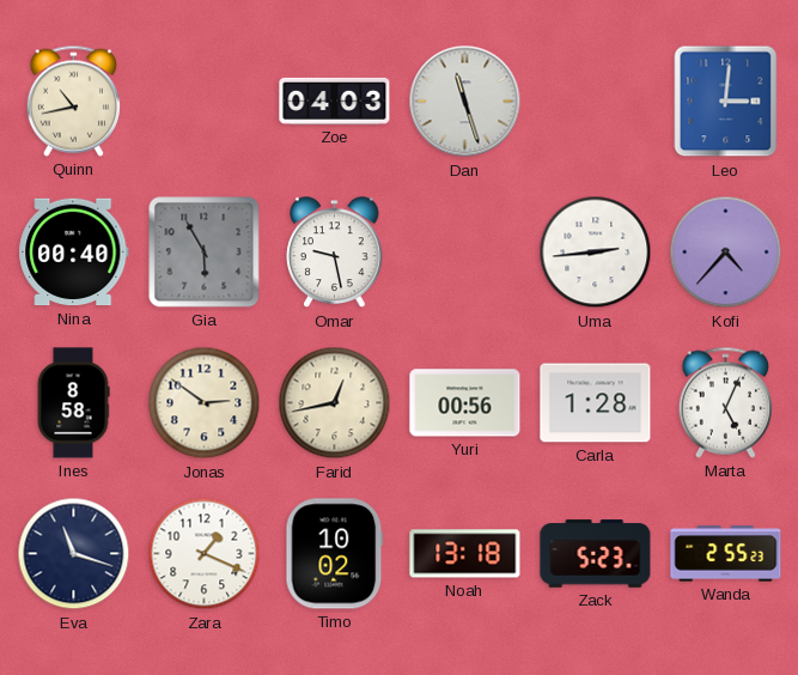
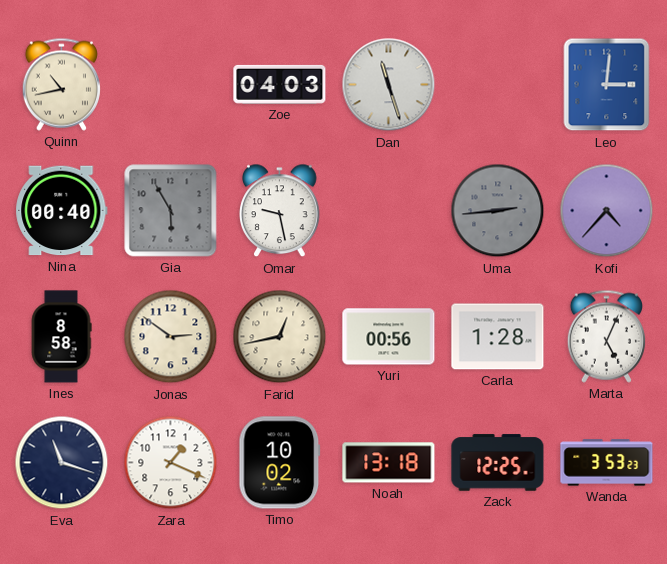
Uma dial: white -> grey
Zack: 5:23 -> 12:25
Wanda: 2:55 -> 3:53
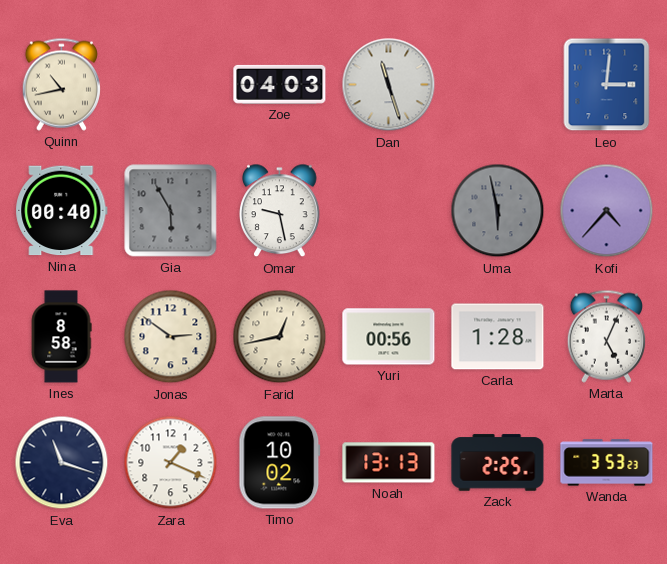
Uma: 2:44 -> 5:58
Noah: 13:18 -> 13:13
Zack: 12:25 -> 2:25
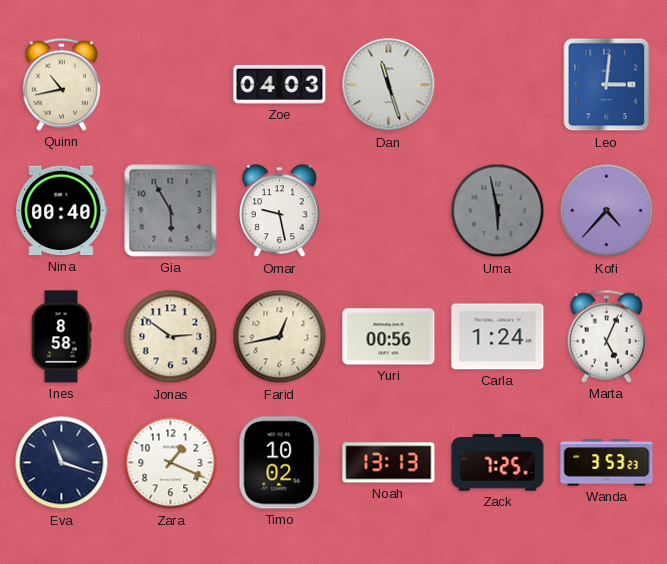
Carla: 1:28 -> 1:24
Zack: 2:25 -> 7:25
